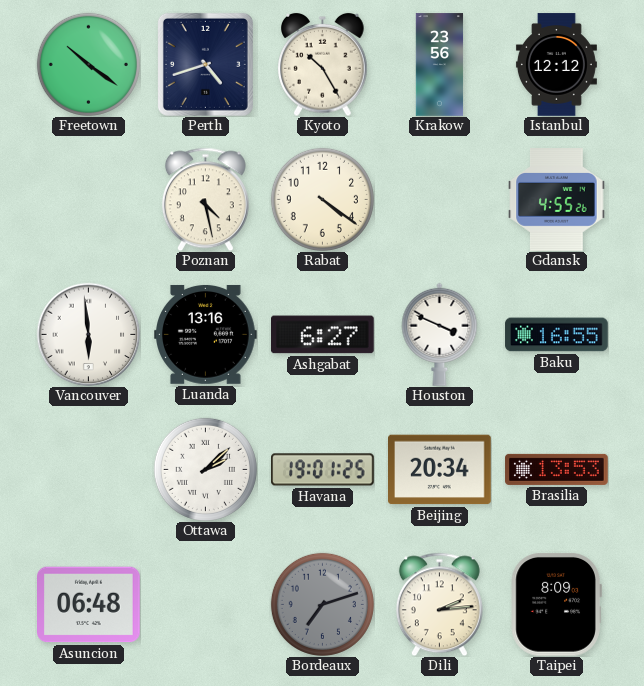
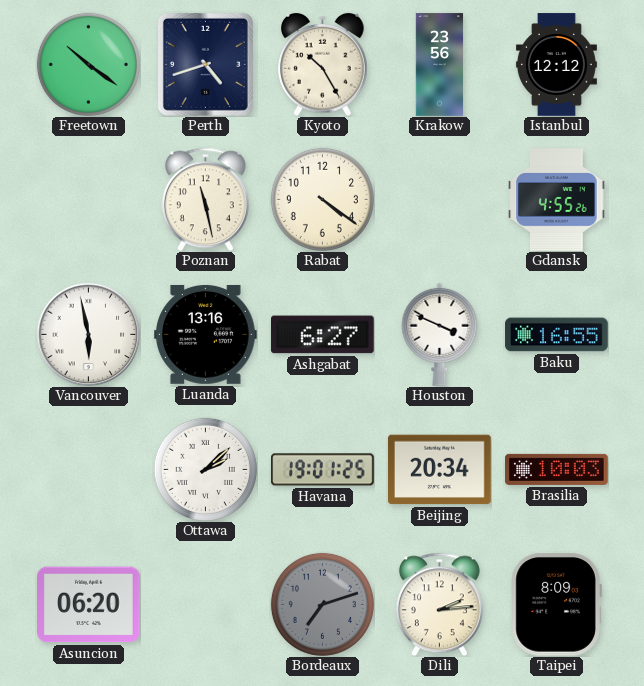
Poznan: 4:28 -> 11:28
Vancouver: 5:59 -> 5:58
Brasilia: 13:53 -> 10:03
Asuncion: 06:48 -> 06:20
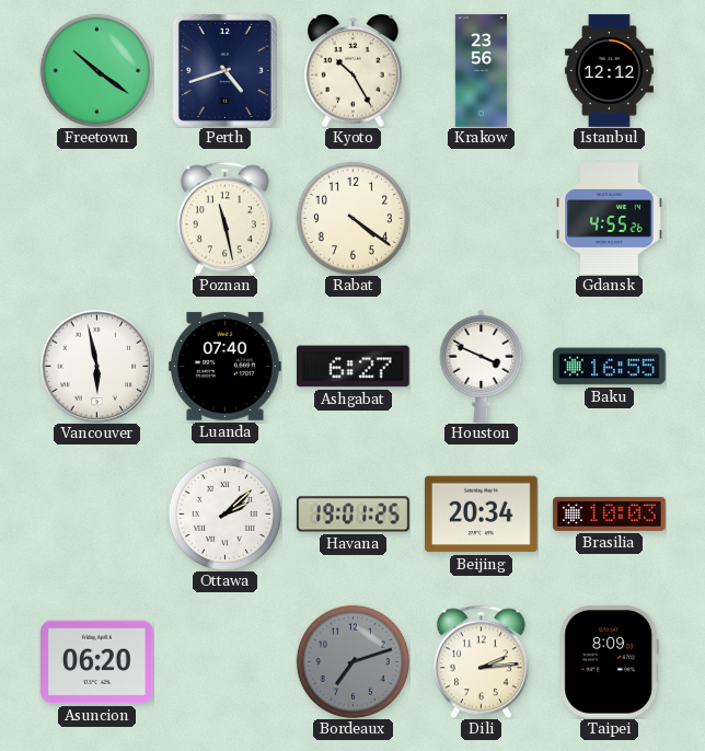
Luanda: 13:16 -> 07:40
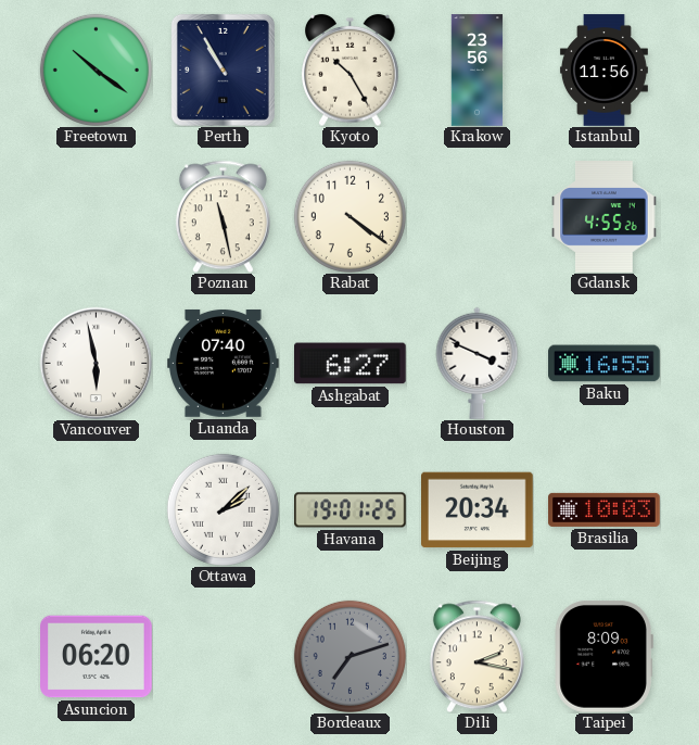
Perth: 4:42 -> 10:55
Istanbul: 12:12 -> 11:56
Dili: 2:14 -> 2:17
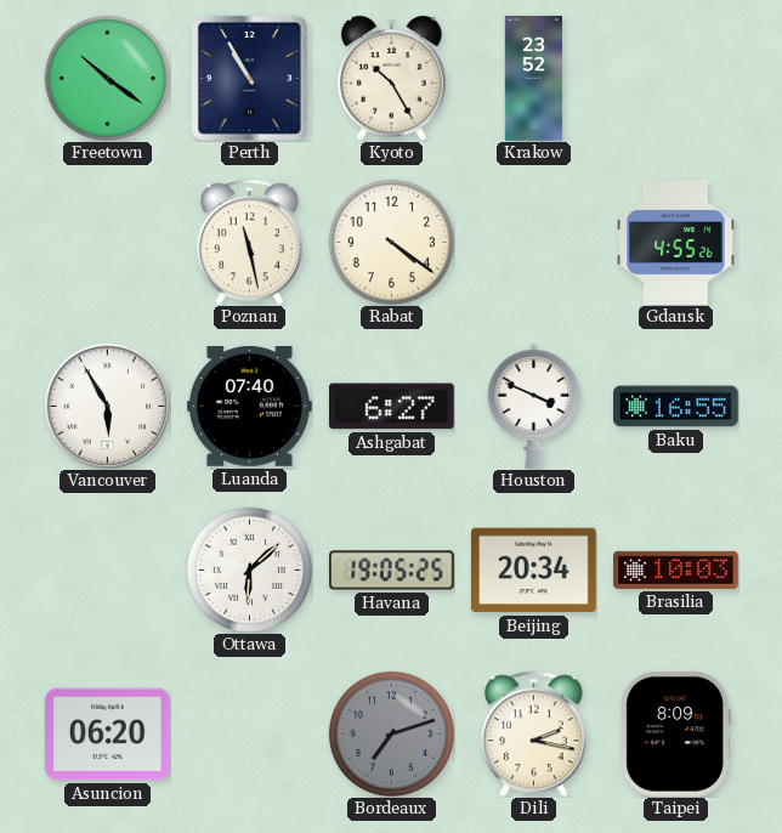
Krakow: 23:56 -> 23:52
Istanbul: 11:56 -> none
Vancouver: 5:58 -> 5:55
Ottawa: 2:08 -> 6:08
Havana: 19:01 -> 19:05
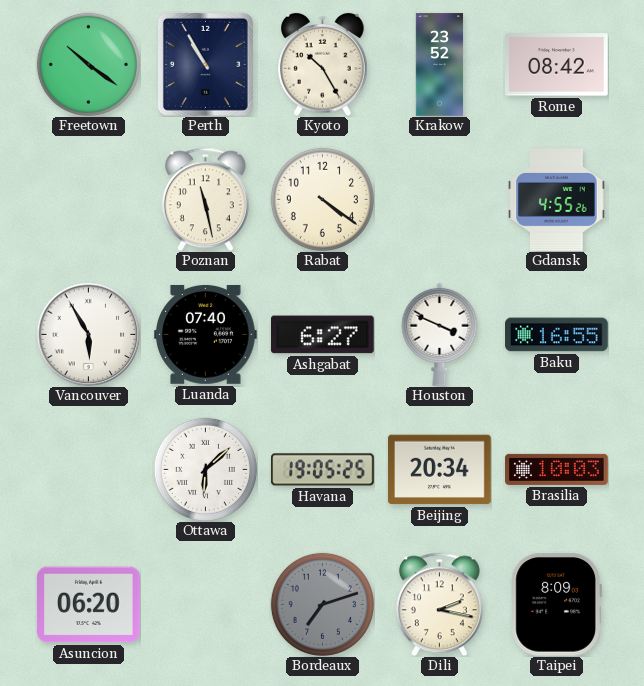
Rome: none -> 08:42
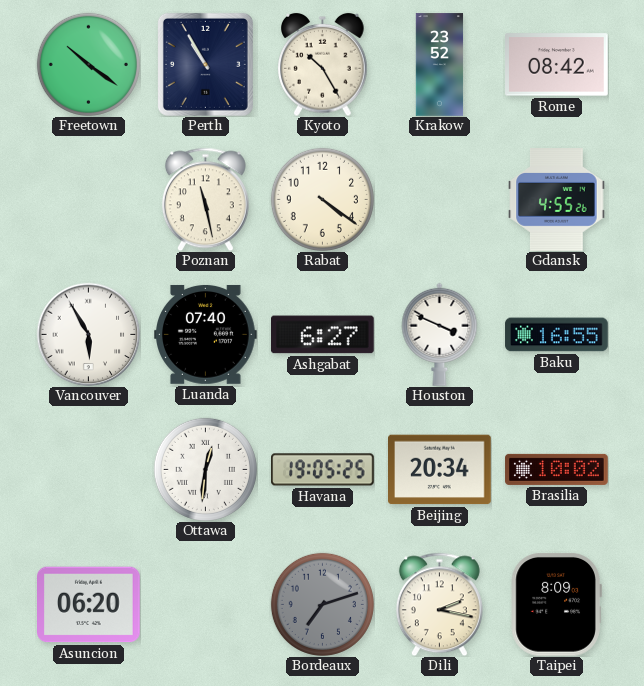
Ottawa: 6:08 -> 12:31
Brasilia: 10:03 -> 10:02
